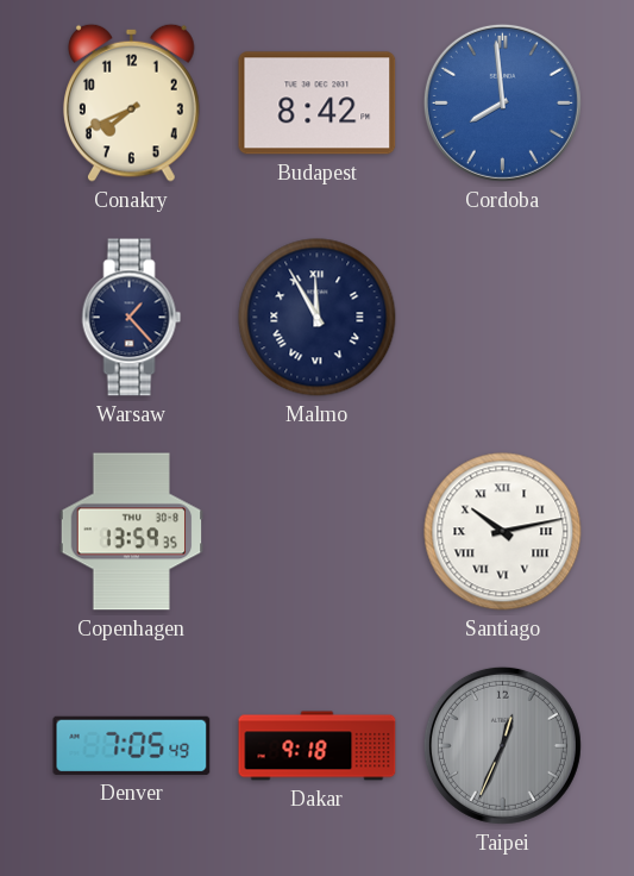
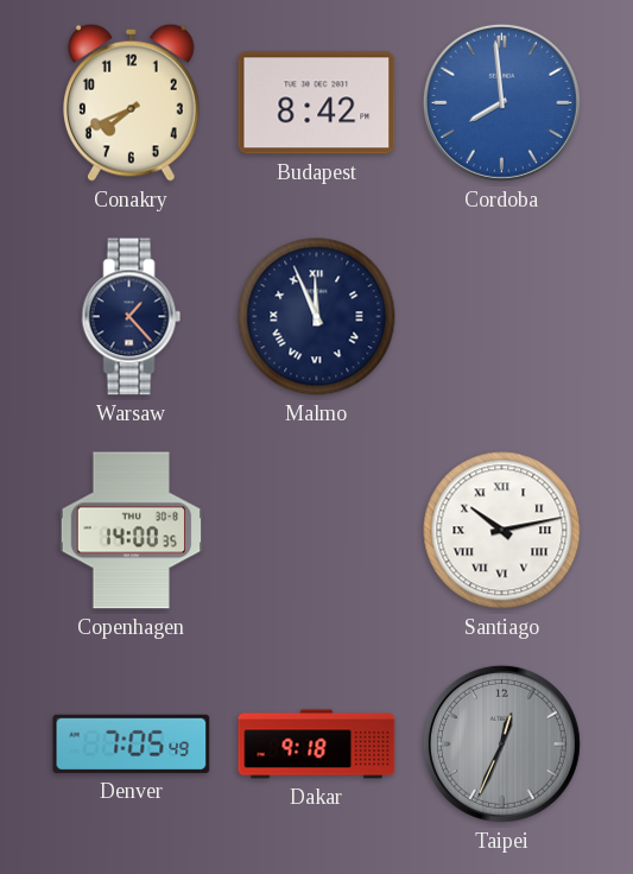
Malmo: 11:55 -> 11:56
Copenhagen: 13:59 -> 14:00
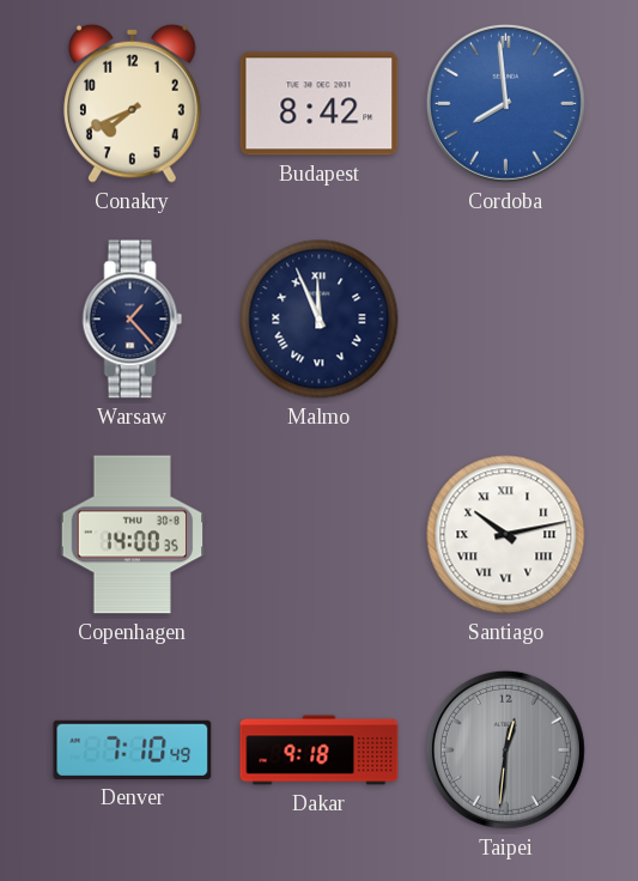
Denver: 7:05 -> 7:10
Taipei: 12:34 -> 12:31
